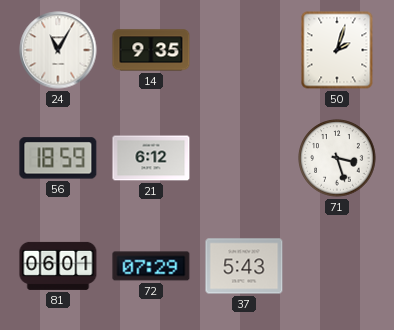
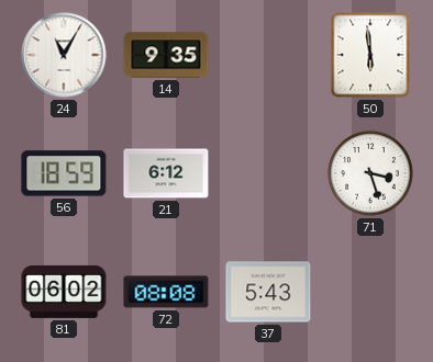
50: 2:03 -> 5:59
81: 06:01 -> 06:02
72: 07:29 -> 08:08
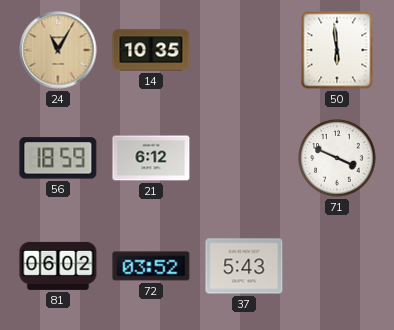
24 dial: white -> champagne
14: 9:35 -> 10:35
71: 3:27 -> 3:49
72: 08:08 -> 03:52
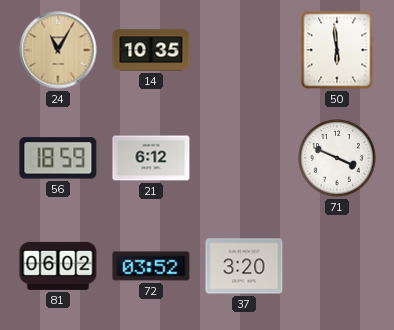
37: 5:43 -> 3:20
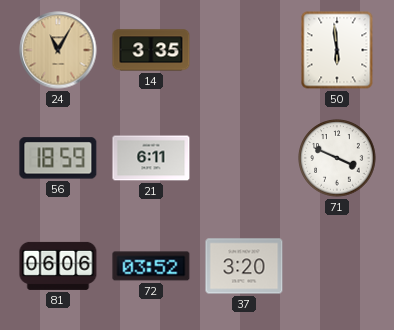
14: 10:35 -> 3:35
21: 6:12 -> 6:11
81: 06:02 -> 06:06
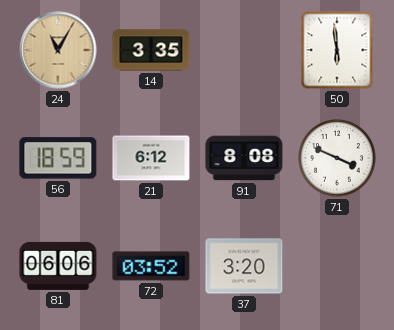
21: 6:11 -> 6:12
91: none -> 8:08
